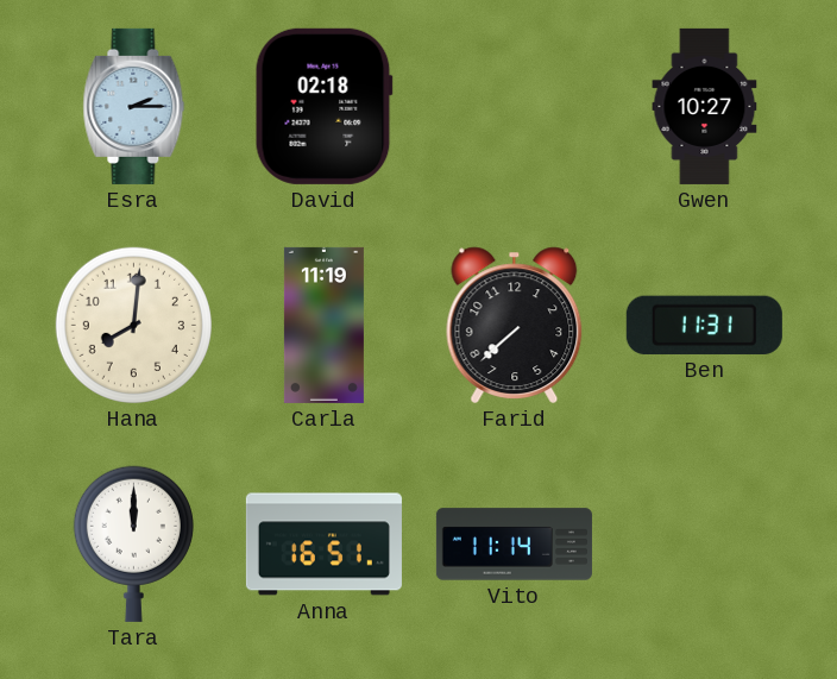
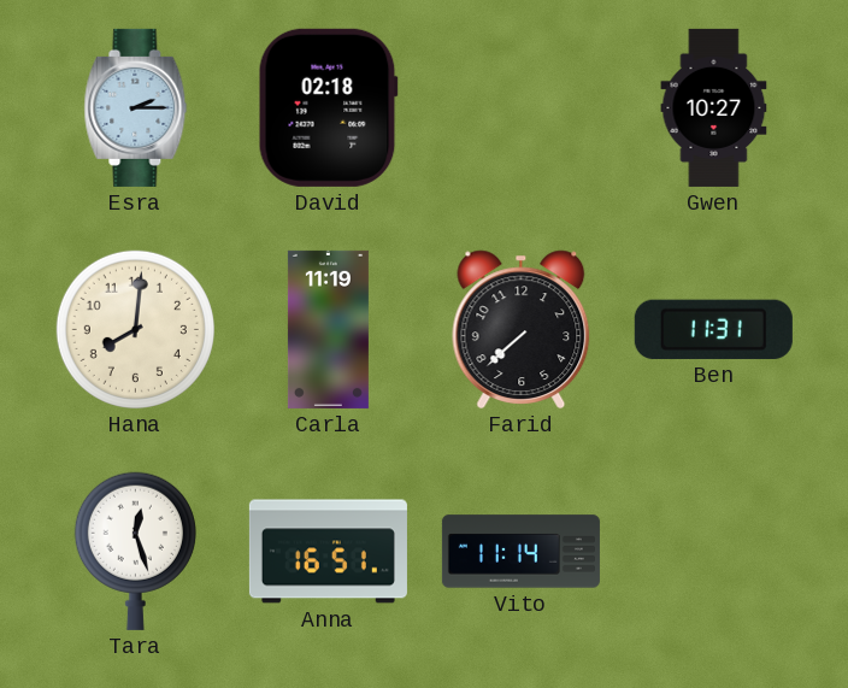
Tara: 12:00 -> 12:27
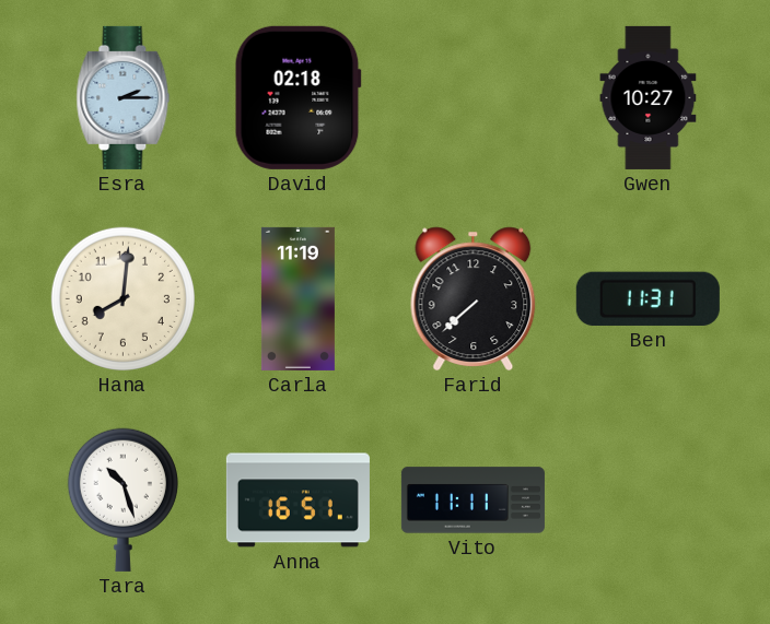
Tara: 12:27 -> 10:27
Vito: 11:14 -> 11:11
